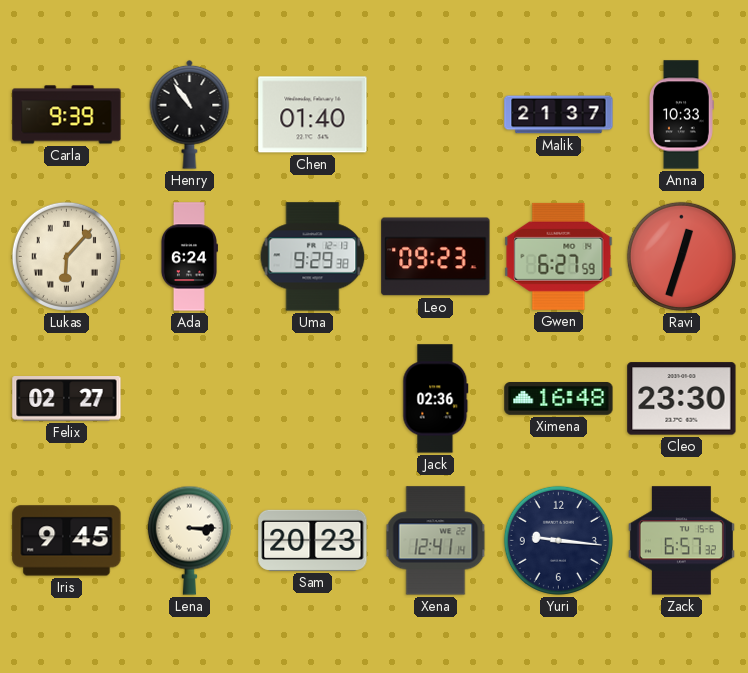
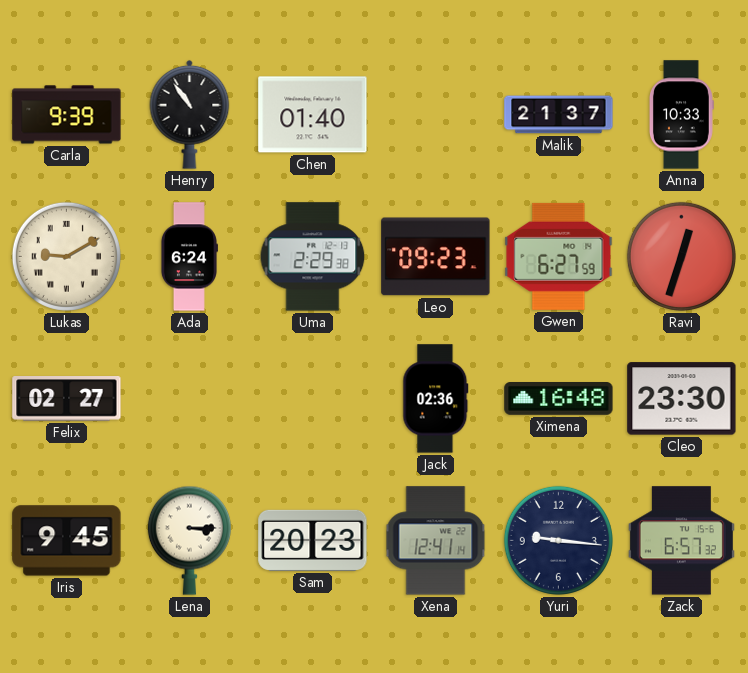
Lukas: 6:07 -> 9:10
Uma: 9:29 -> 2:29
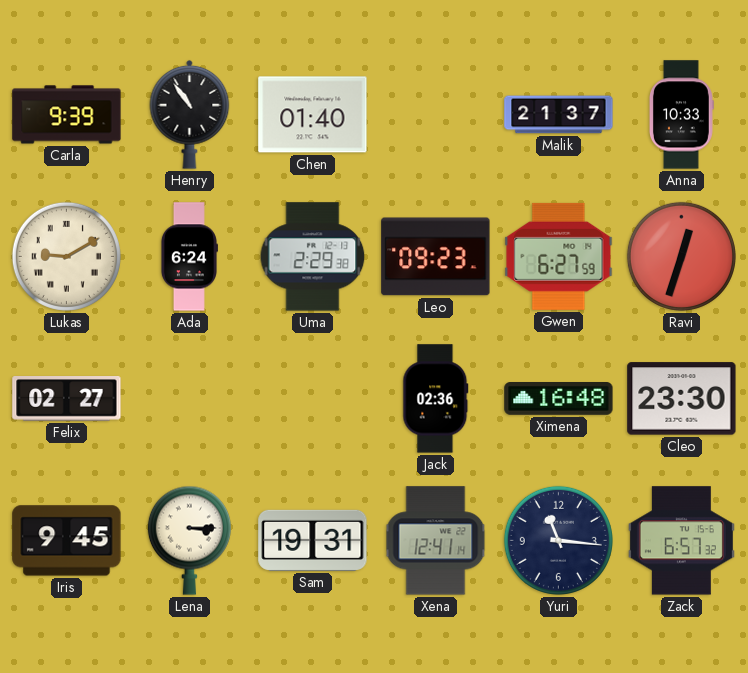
Sam: 20:23 -> 19:31
Yuri: 9:16 -> 11:16
